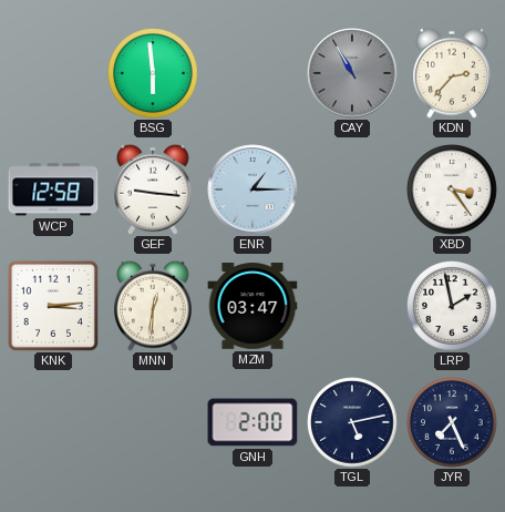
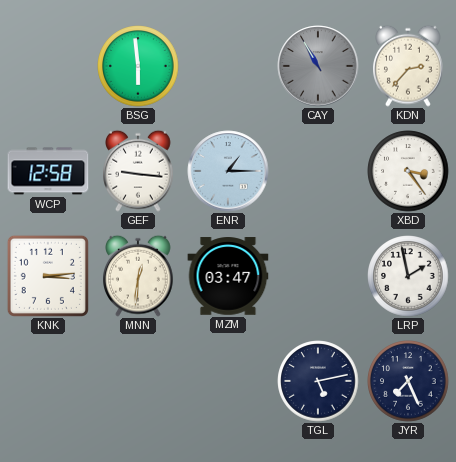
GNH: 2:00 -> none
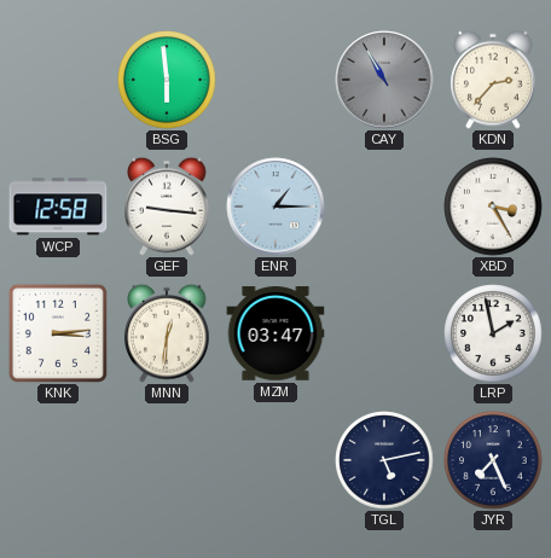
XBD: 3:24 -> 3:25
